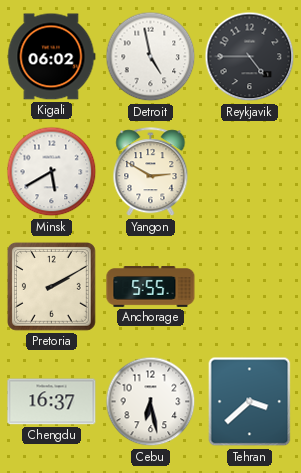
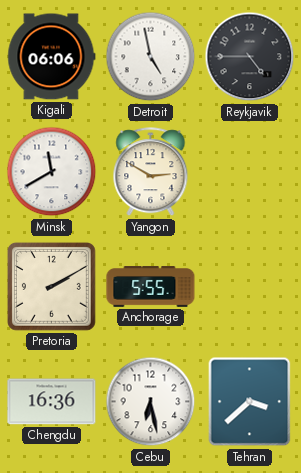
Kigali: 06:02 -> 06:06
Minsk: 5:40 -> 11:40
Chengdu: 16:37 -> 16:36
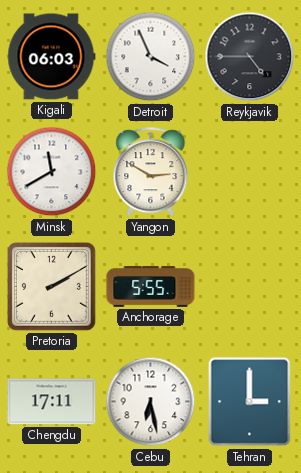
Kigali: 06:06 -> 06:03
Detroit: 4:58 -> 3:56
Chengdu: 16:36 -> 17:11
Tehran: 3:38 -> 3:00
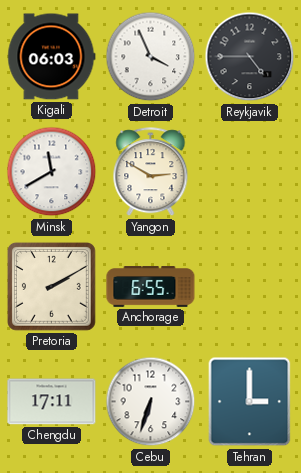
Anchorage: 5:55 -> 6:55
Cebu: 6:28 -> 6:33
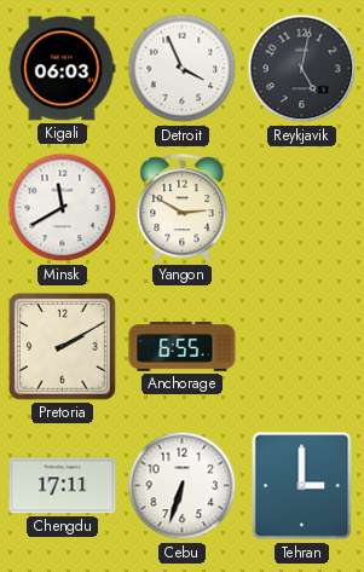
Reykjavik: 4:45 -> 5:02
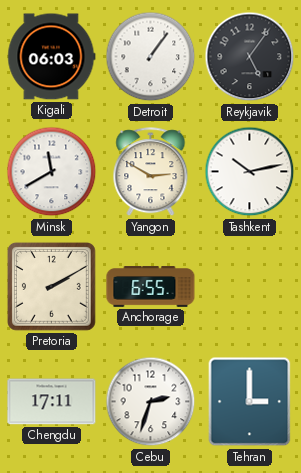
Detroit: 3:56 -> 1:06
Reykjavik: 5:02 -> 5:06
Tashkent: none -> 10:13
Cebu: 6:33 -> 2:33
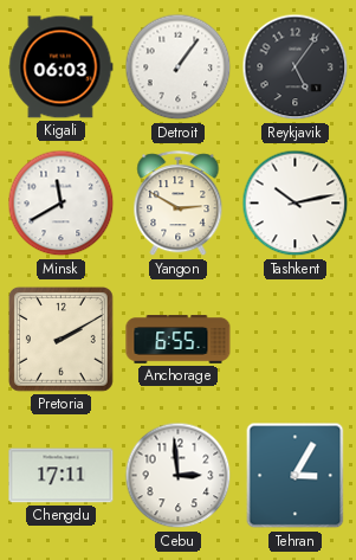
Cebu: 2:33 -> 2:59
Tehran: 3:00 -> 3:05
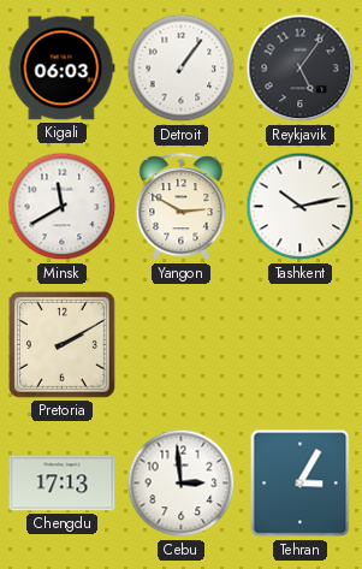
Anchorage: 6:55 -> none
Chengdu: 17:11 -> 17:13
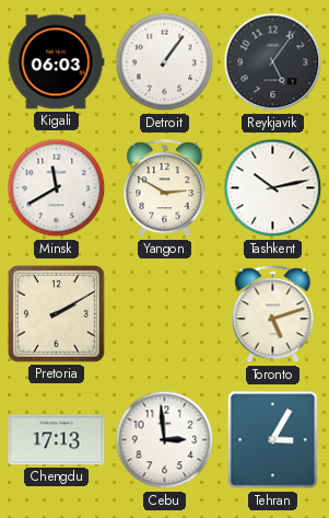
Toronto: none -> 5:12
